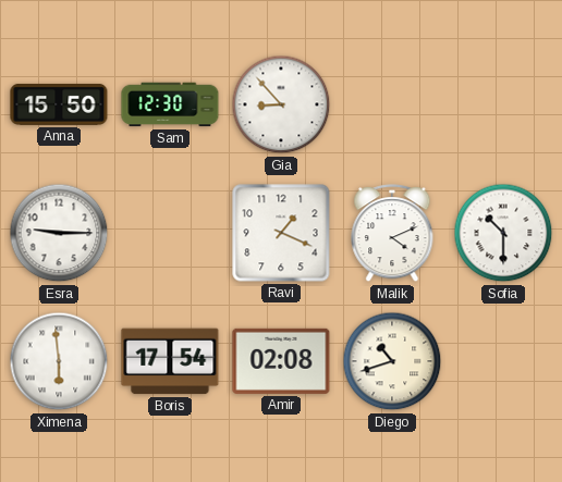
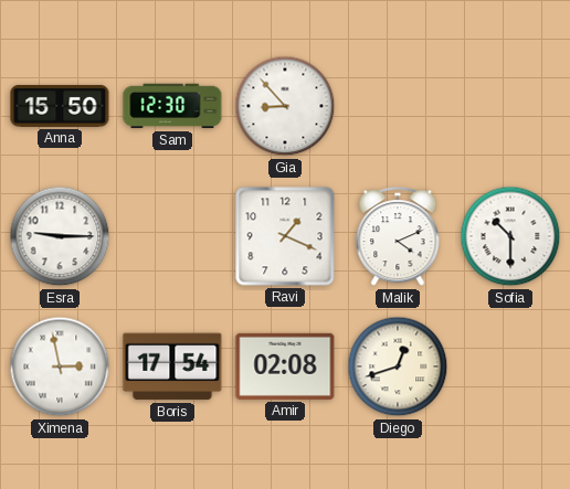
Ximena: 5:59 -> 2:58
Diego: 10:42 -> 12:42
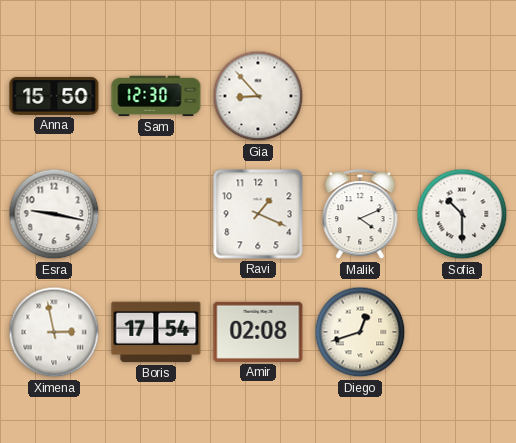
Esra: 9:15 -> 9:17
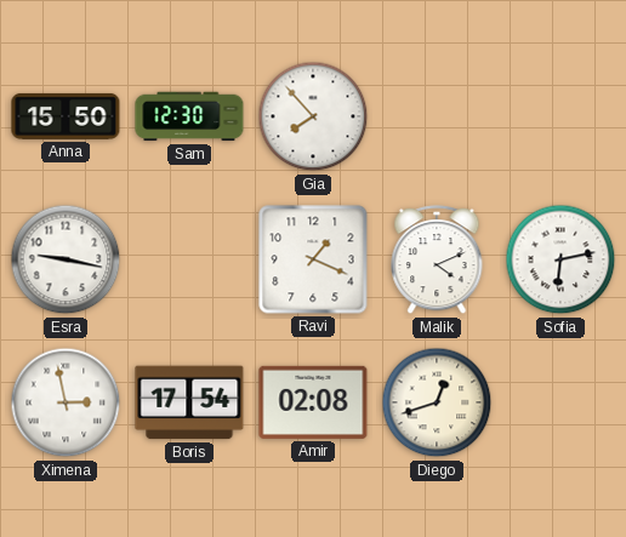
Gia: 8:53 -> 7:53
Sofia: 10:30 -> 6:13
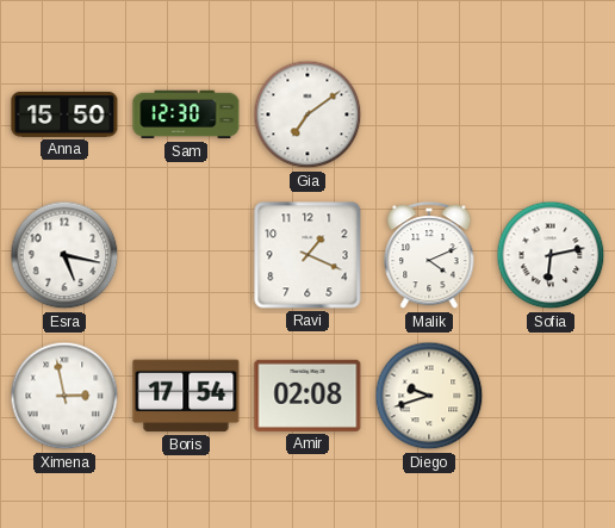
Gia: 7:53 -> 7:09
Esra: 9:17 -> 5:17
Diego: 12:42 -> 9:42
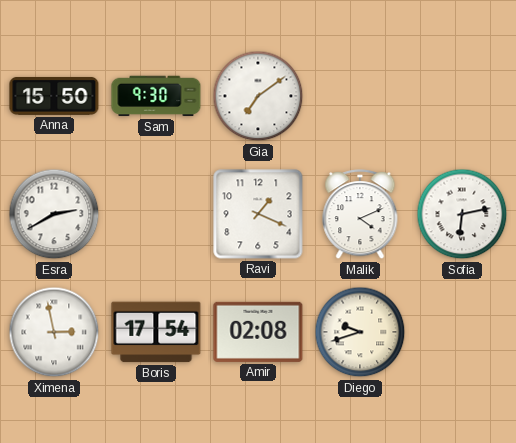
Sam: 12:30 -> 9:30
Esra: 5:17 -> 2:40
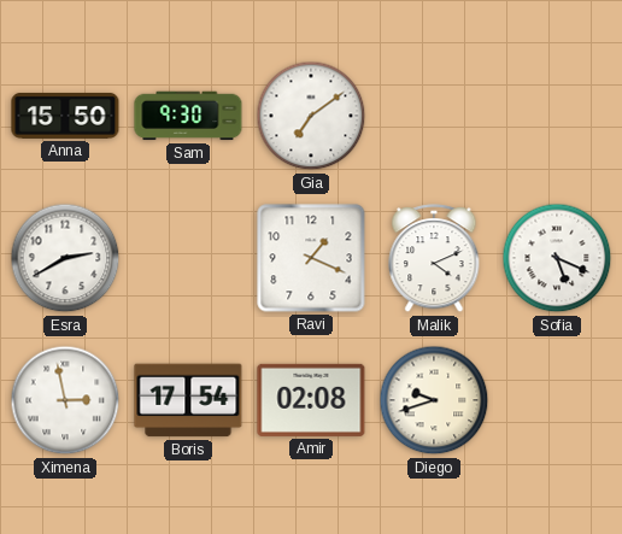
Sofia: 6:13 -> 5:19
